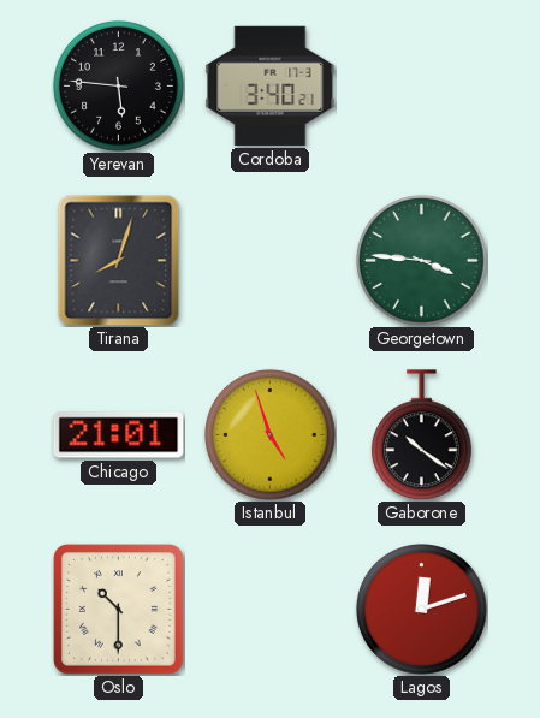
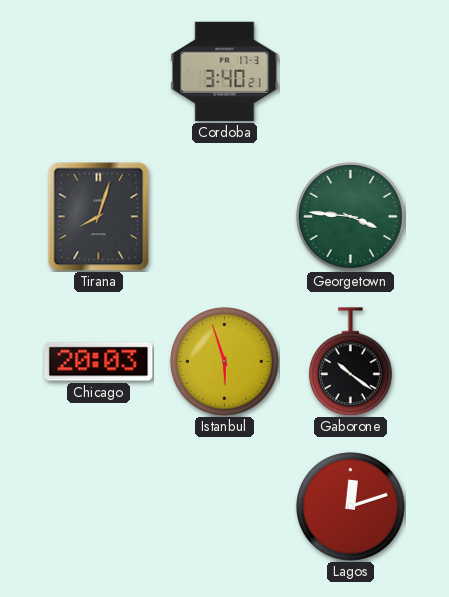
Yerevan: 5:46 -> none
Chicago: 21:01 -> 20:03
Istanbul: 4:57 -> 5:57
Oslo: 10:30 -> none
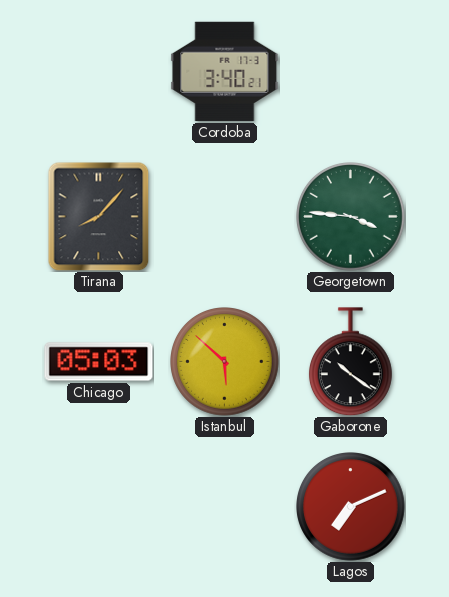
Tirana: 8:03 -> 8:07
Chicago: 20:03 -> 05:03
Istanbul: 5:57 -> 5:52
Lagos: 12:12 -> 7:11
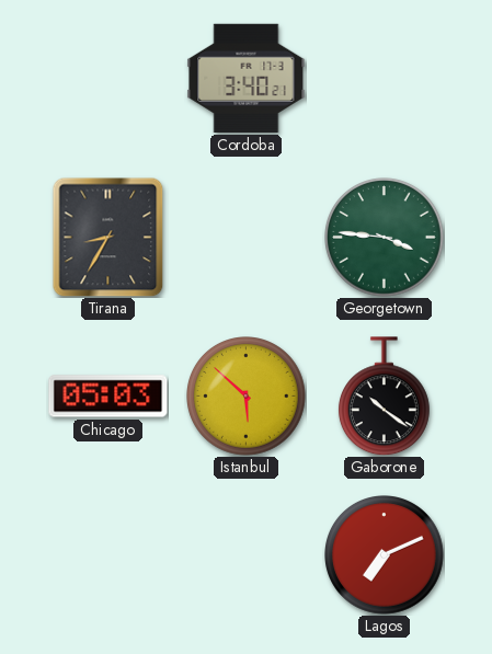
Tirana: 8:07 -> 8:35
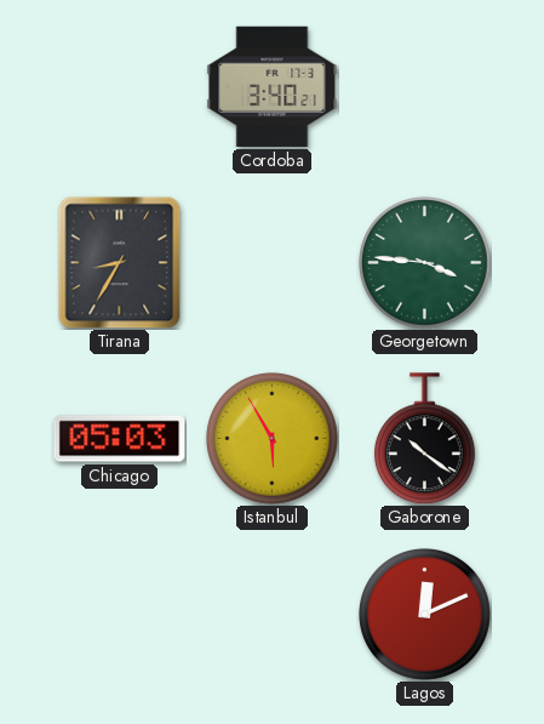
Istanbul: 5:52 -> 5:55
Lagos: 7:11 -> 12:11
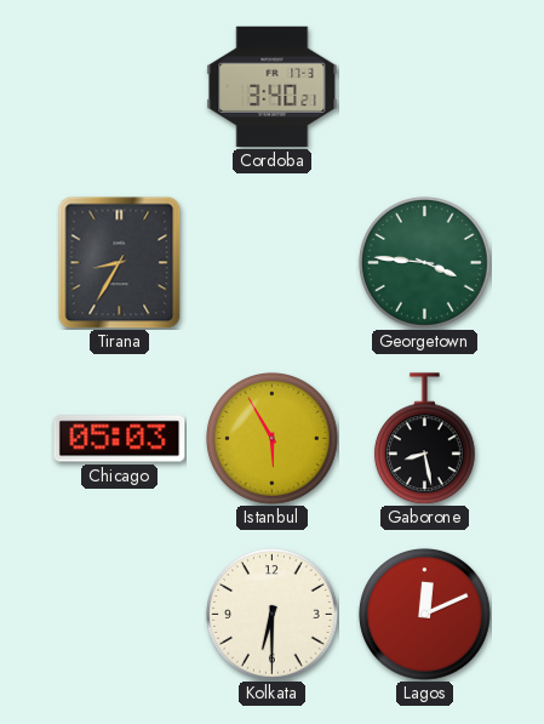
Gaborone: 10:21 -> 8:28
Kolkata: none -> 6:30
